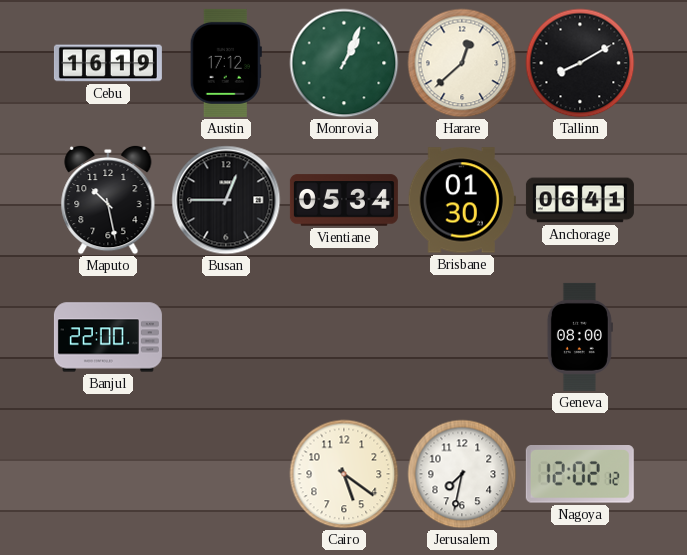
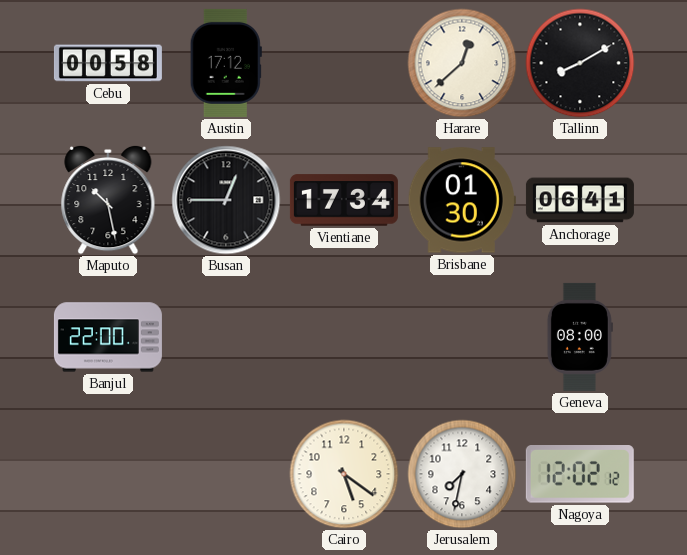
Cebu: 16:19 -> 00:58
Monrovia: 1:04 -> none
Vientiane: 05:34 -> 17:34
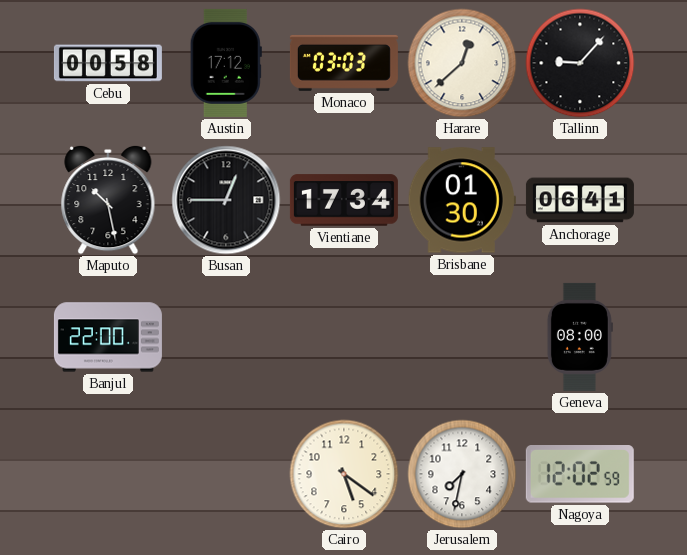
Monaco: none -> 03:03
Tallinn: 8:10 -> 9:07
Nagoya: 12:02:12 -> 12:02:59
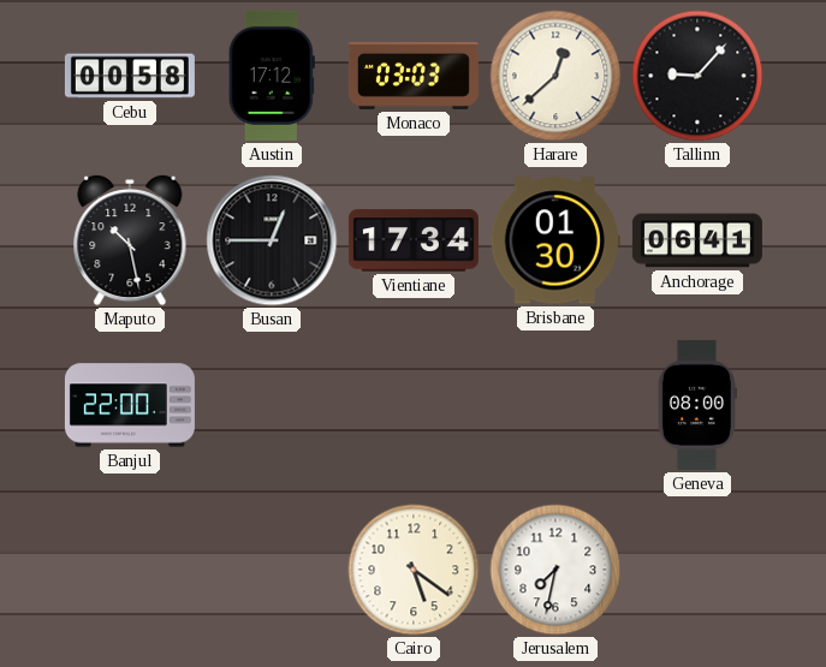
Nagoya: 12:02 -> none
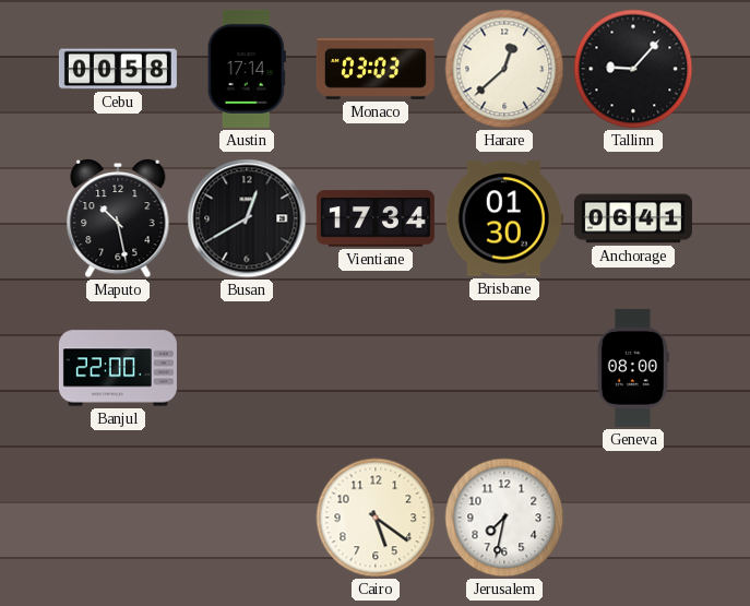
Austin: 17:12 -> 17:14
Busan: 12:45 -> 12:40
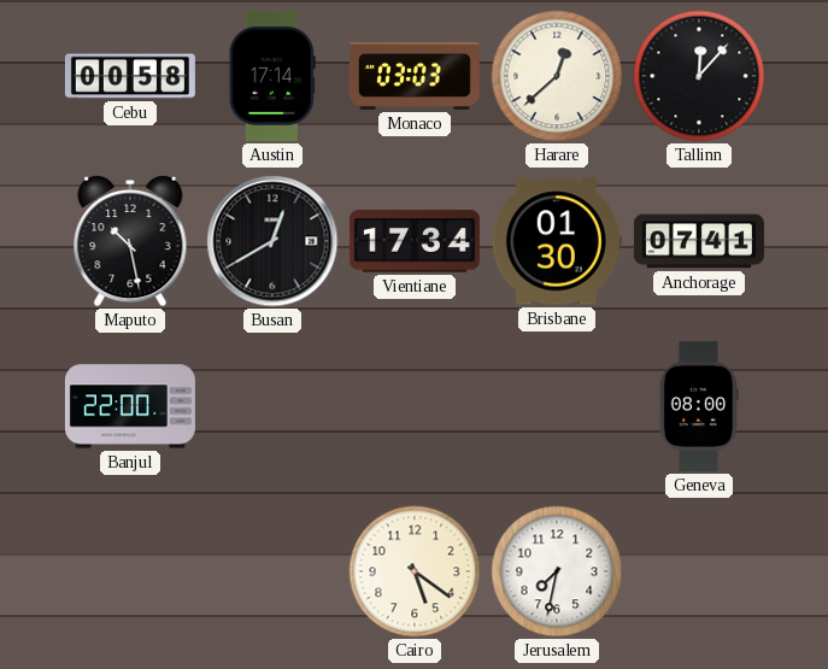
Tallinn: 9:07 -> 12:07
Anchorage: 06:41 -> 07:41
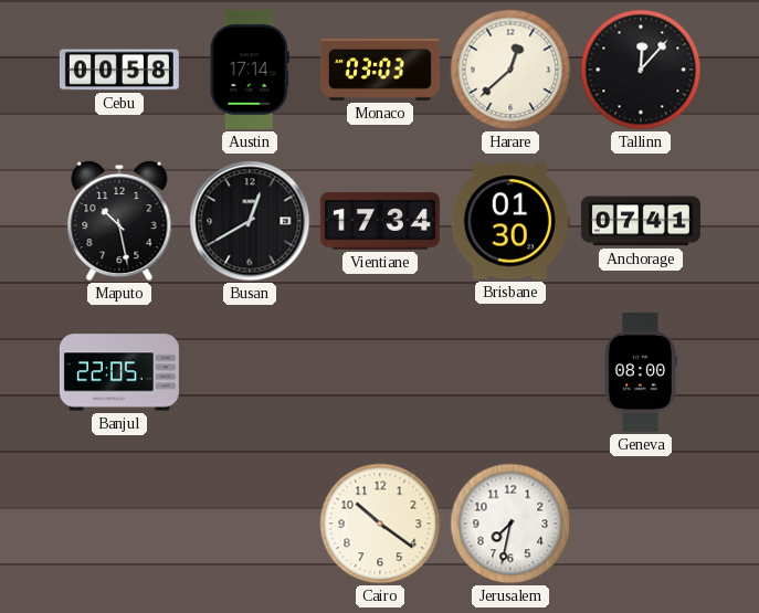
Banjul: 22:00 -> 22:05
Cairo: 5:21 -> 10:21
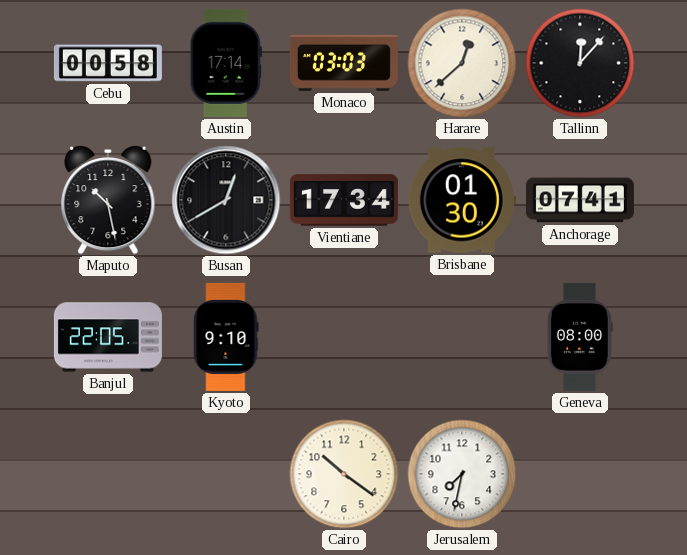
Kyoto: none -> 9:10
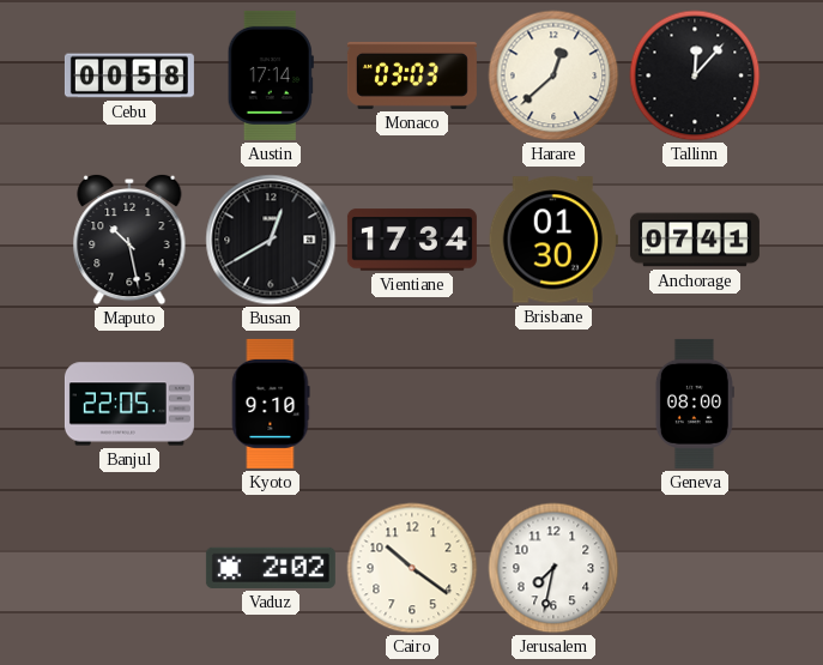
Vaduz: none -> 2:02
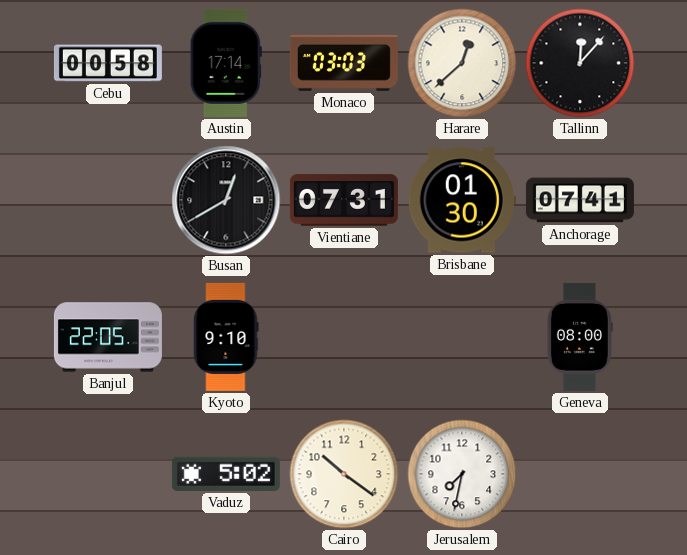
Maputo: 10:28 -> none
Vientiane: 17:34 -> 07:31
Vaduz: 2:02 -> 5:02
